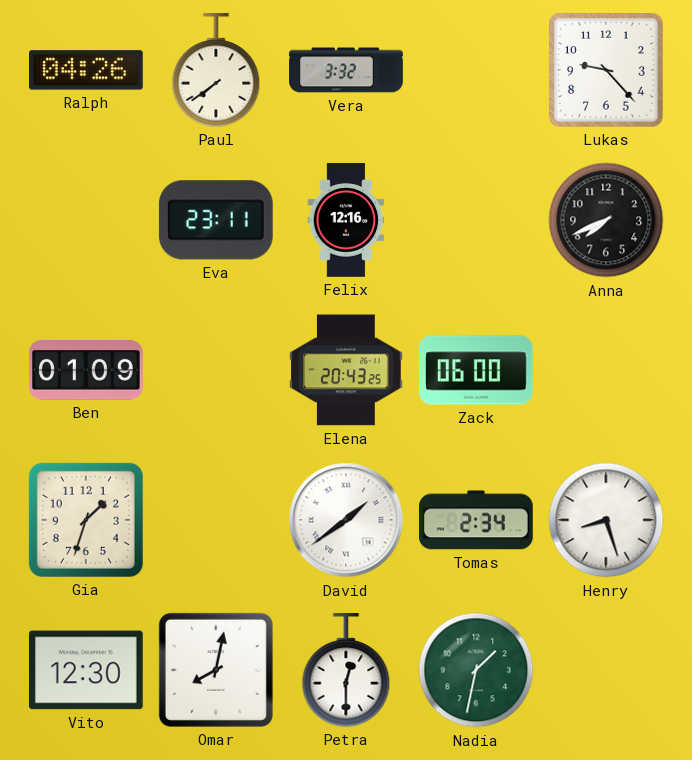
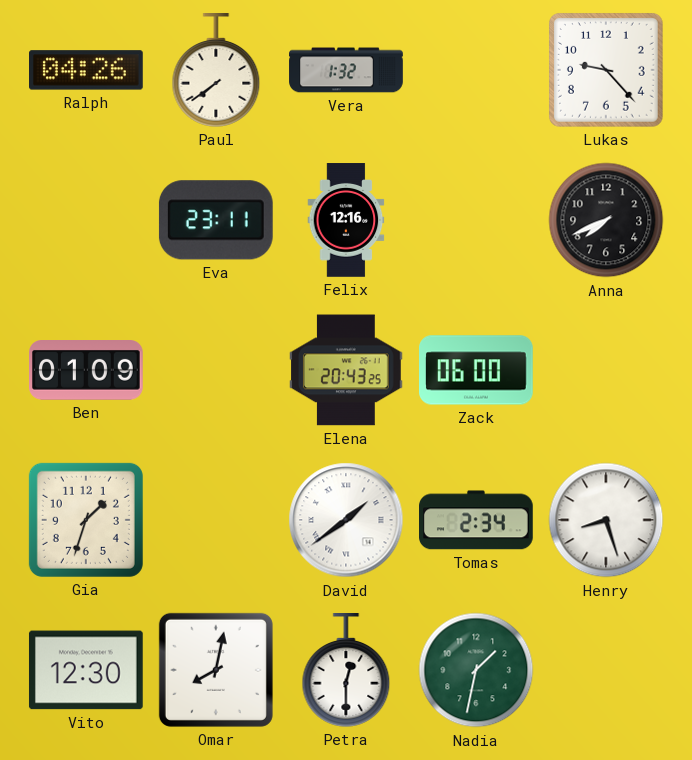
Vera: 3:32 -> 1:32
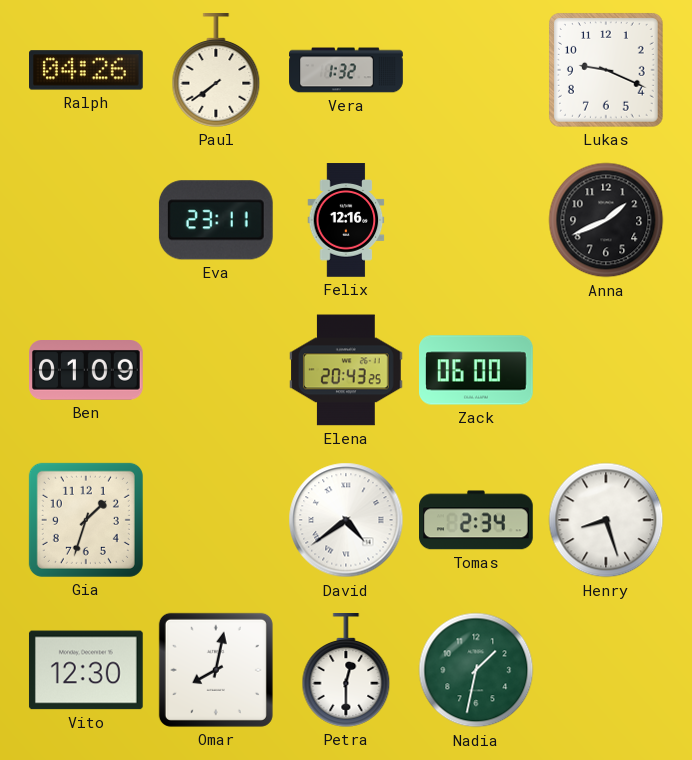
Lukas: 9:23 -> 9:19
Anna: 7:41 -> 1:41
David: 1:39 -> 4:39
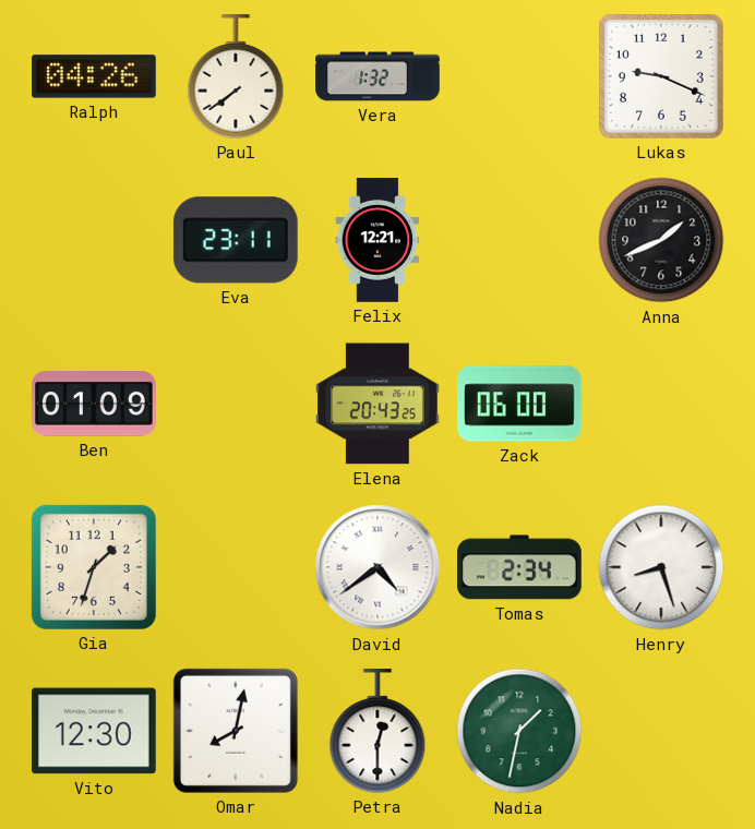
Felix: 12:16 -> 12:21
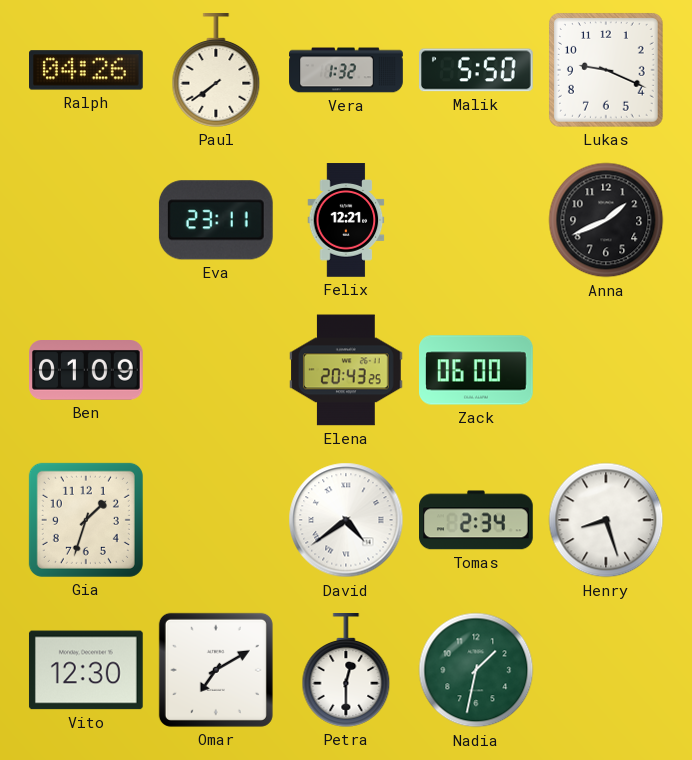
Malik: none -> 5:50
Omar: 8:02 -> 7:10
